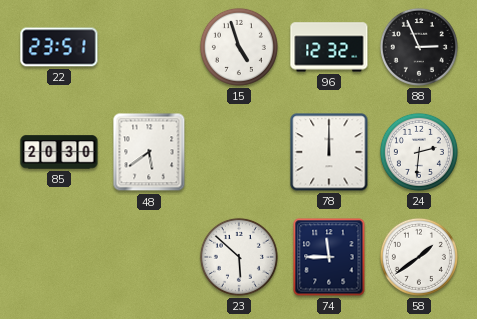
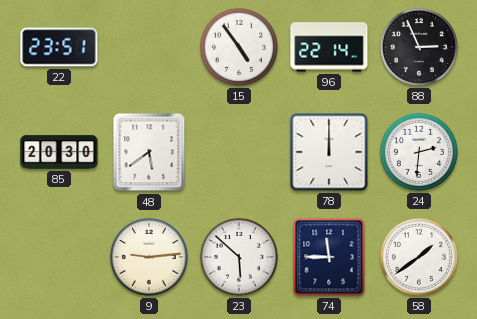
15: 4:57 -> 4:54
96: 12:32 -> 22:14
9: none -> 9:14
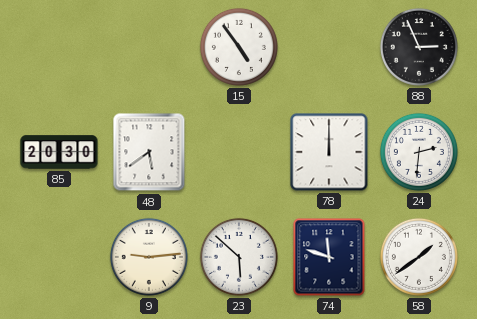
22: 23:51 -> none
96: 22:14 -> none
74: 11:45 -> 11:48
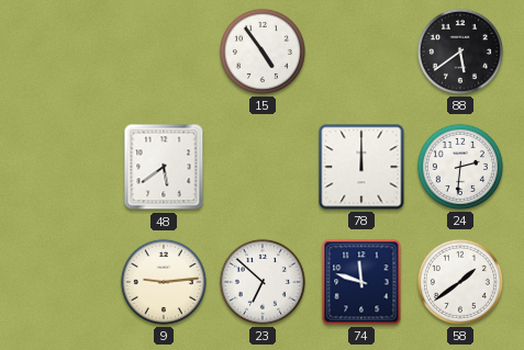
88: 2:56 -> 5:39
85: 20:30 -> none
23: 5:52 -> 6:52
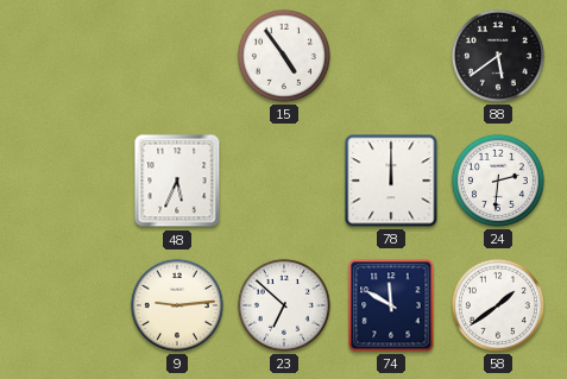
48: 5:39 -> 5:34
74: 11:48 -> 11:50
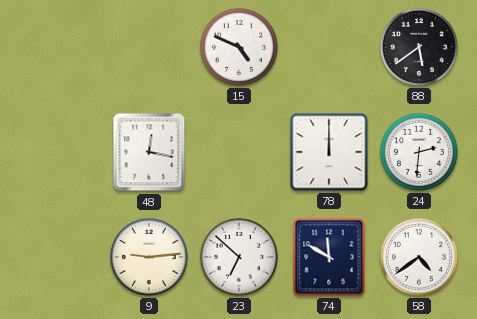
15: 4:54 -> 4:49
48: 5:34 -> 12:17
58: 1:39 -> 4:39
